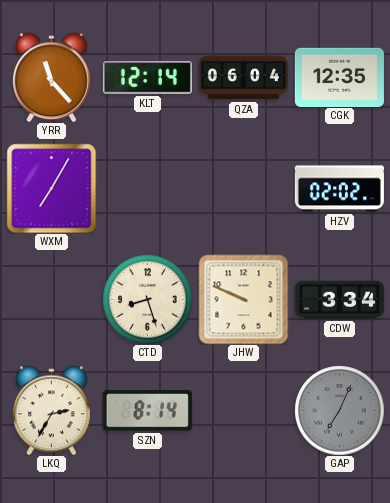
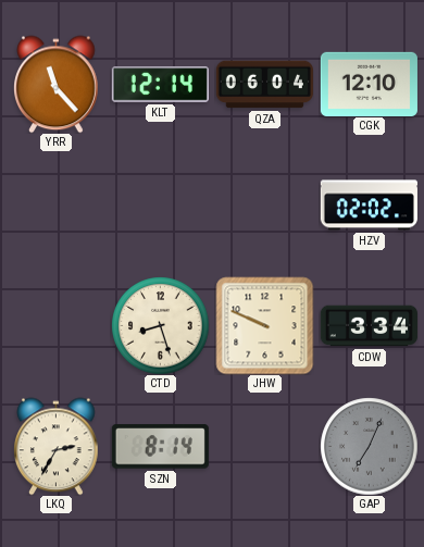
CGK: 12:35 -> 12:10
WXM: 7:05 -> none
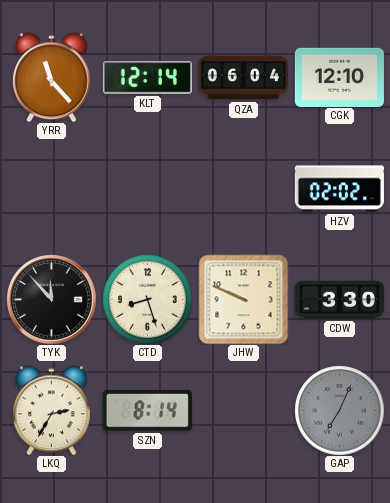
TYK: none -> 11:53
CDW: 3:34 -> 3:30
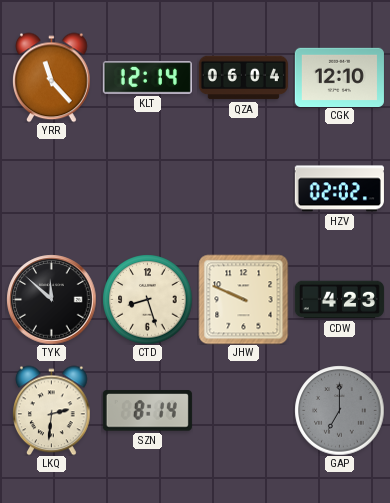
TYK: 11:53 -> 11:52
CDW: 3:30 -> 4:23
LKQ: 2:35 -> 2:31
GAP: 7:04 -> 7:00
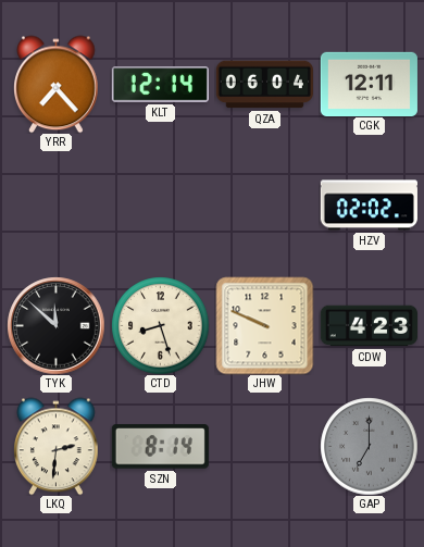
YRR: 11:23 -> 7:23
CGK: 12:10 -> 12:11
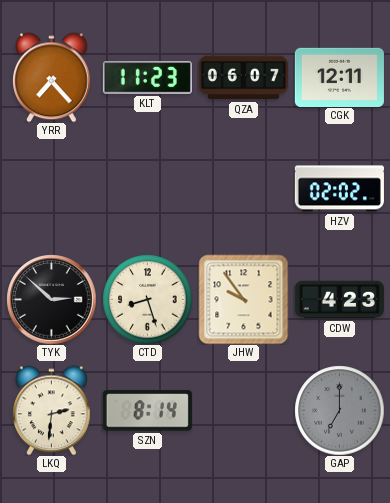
KLT: 12:14 -> 11:23
QZA: 06:04 -> 06:07
TYK: 11:52 -> 2:52
JHW: 9:49 -> 9:54
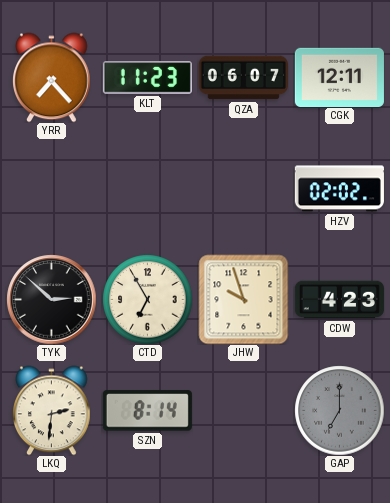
CTD: 8:27 -> 6:55
JHW: 9:54 -> 9:57
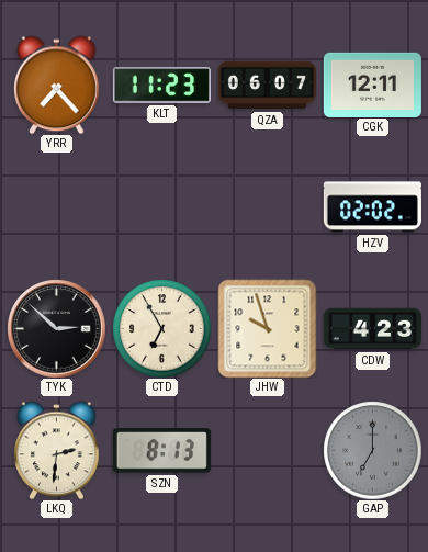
SZN: 8:14 -> 8:13
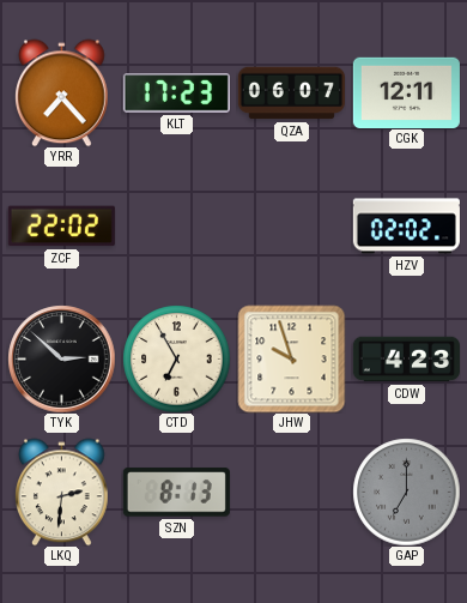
KLT: 11:23 -> 17:23
ZCF: none -> 22:02
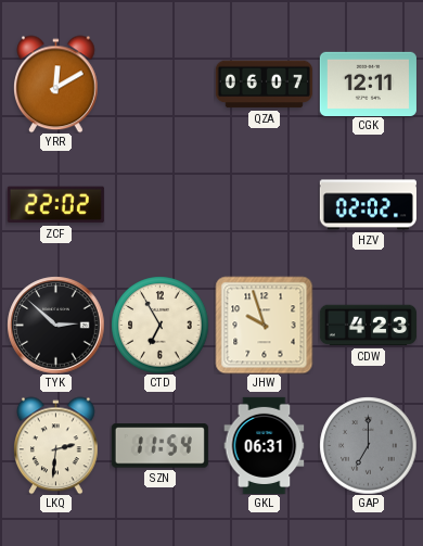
YRR: 7:23 -> 12:10
KLT: 17:23 -> none
SZN: 8:13 -> 11:54
GKL: none -> 06:31
